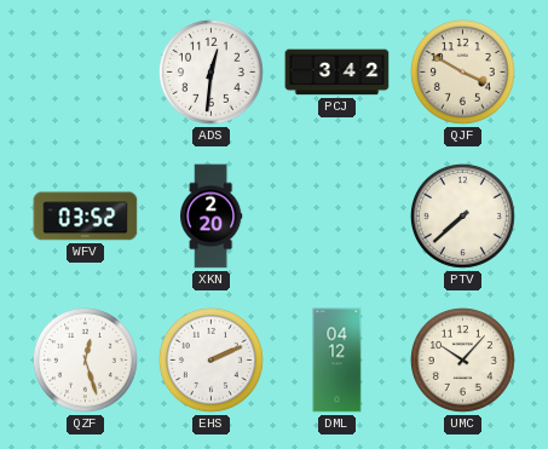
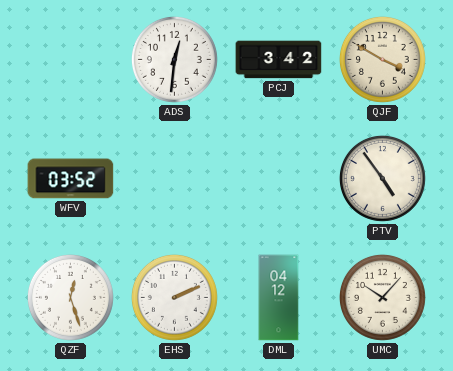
XKN: 2:20 -> none
PTV: 7:38 -> 4:54
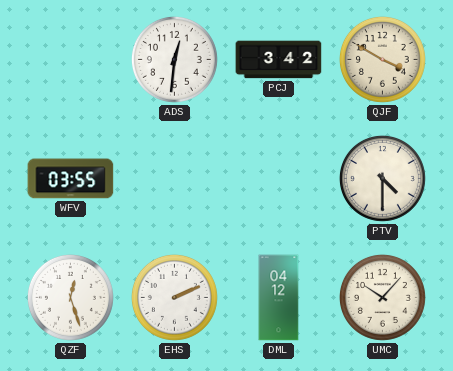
WFV: 03:52 -> 03:55
PTV: 4:54 -> 4:30
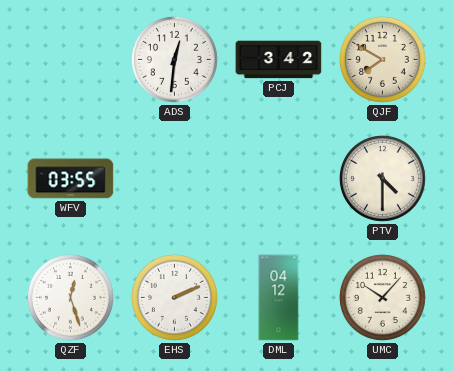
QJF: 3:50 -> 7:50
